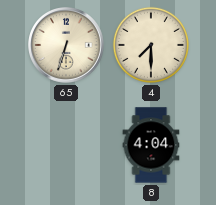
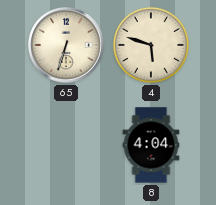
4: 7:30 -> 5:48
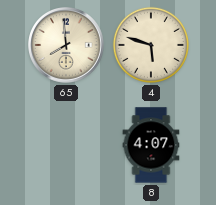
65: 6:33 -> 7:59
8: 4:04 -> 4:07
